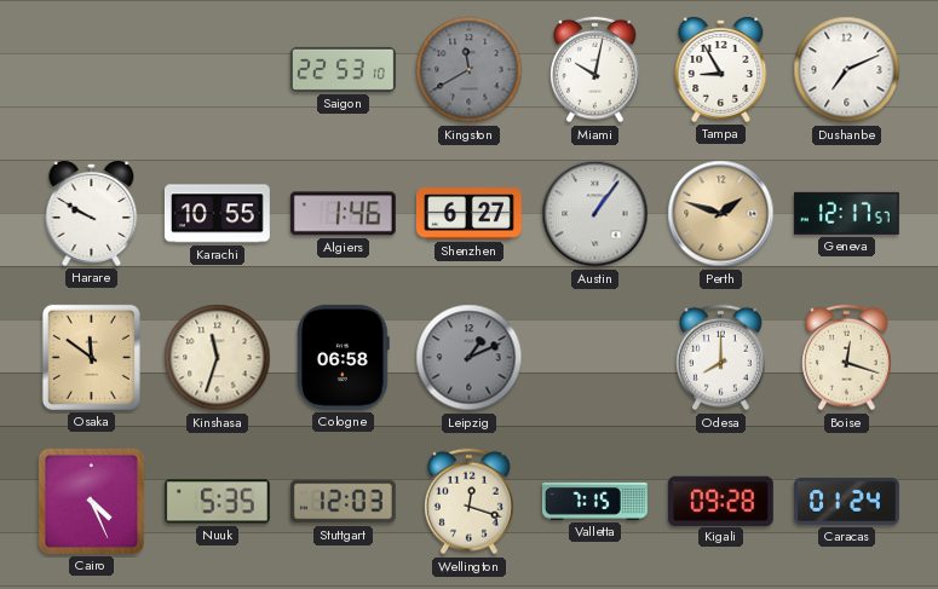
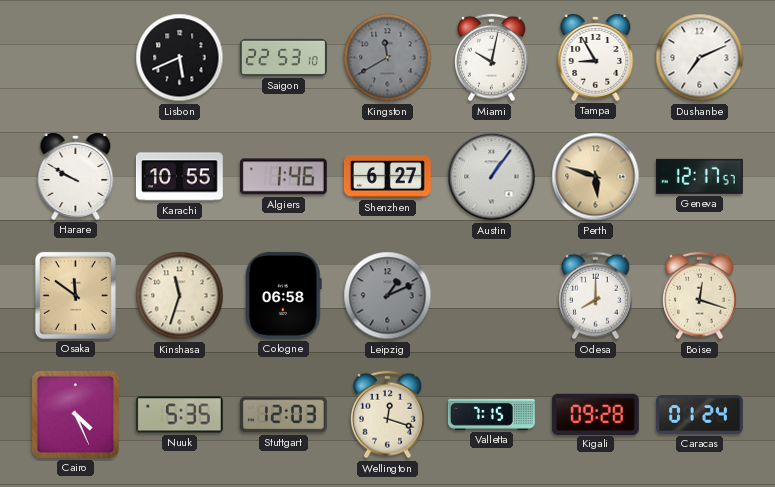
Lisbon: none -> 5:41
Perth: 1:48 -> 5:48
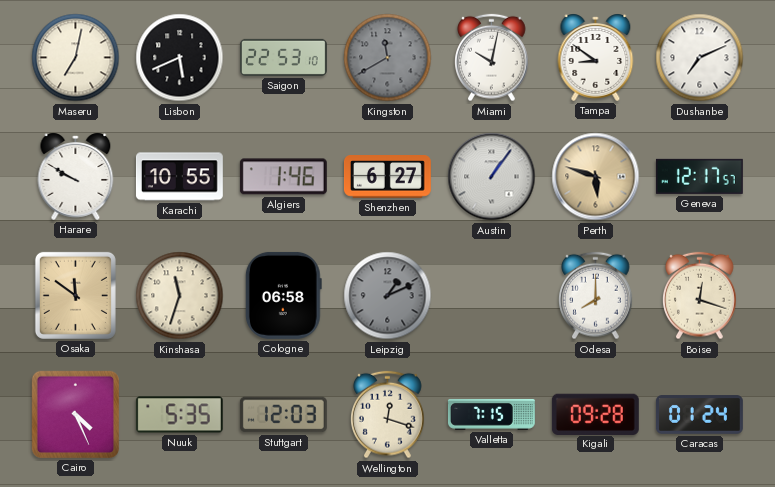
Maseru: none -> 7:02
Tampa: 8:55 -> 8:51
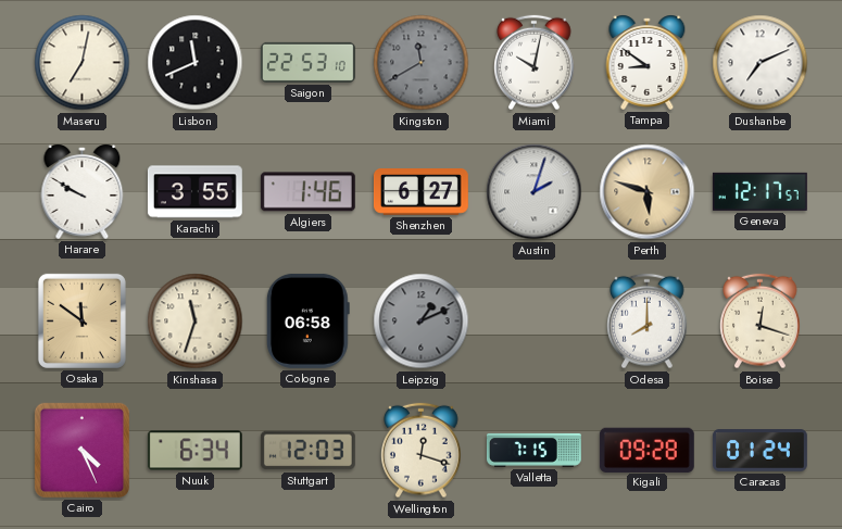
Lisbon: 5:41 -> 11:41
Karachi: 10:55 -> 3:55
Austin: 1:06 -> 2:03
Nuuk: 5:35 -> 6:34
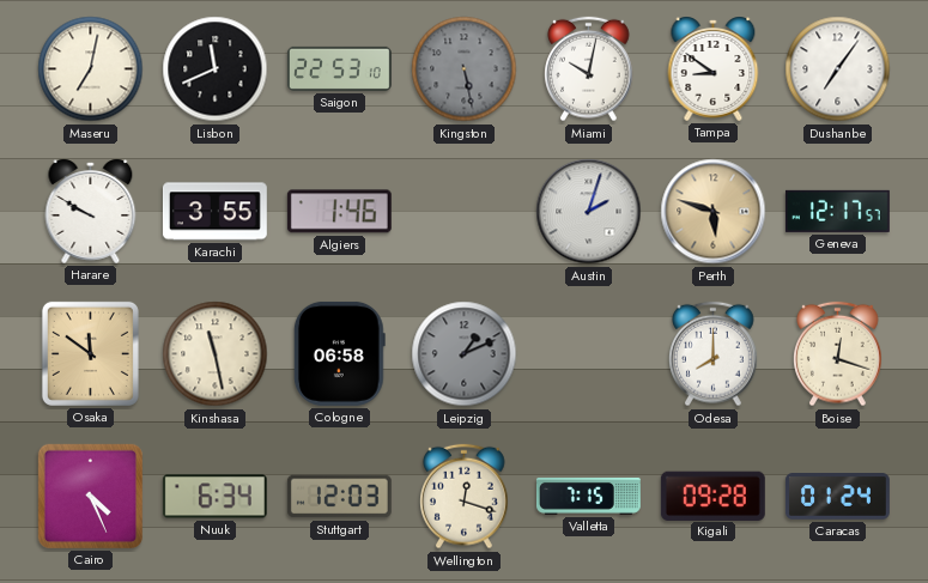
Kingston: 11:40 -> 5:28
Dushanbe: 7:11 -> 7:06
Shenzhen: 6:27 -> none
Kinshasa: 11:33 -> 11:28
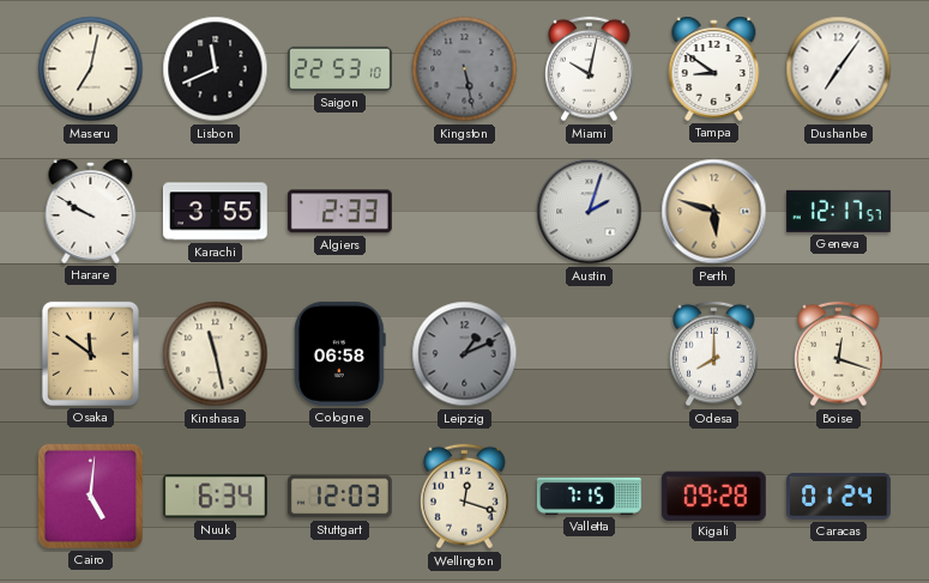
Algiers: 1:46 -> 2:33
Cairo: 4:26 -> 5:01
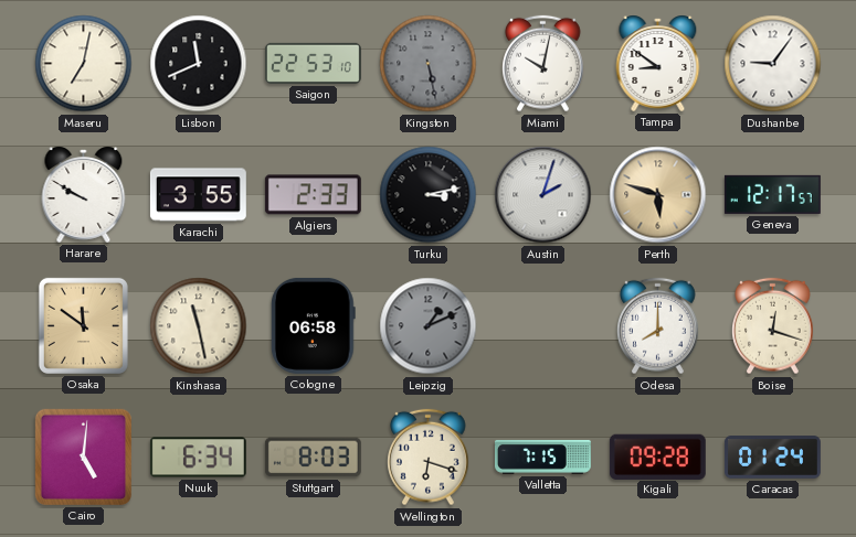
Dushanbe: 7:06 -> 9:06
Turku: none -> 3:13
Stuttgart: 12:03 -> 8:03
Wellington: 12:18 -> 6:18
